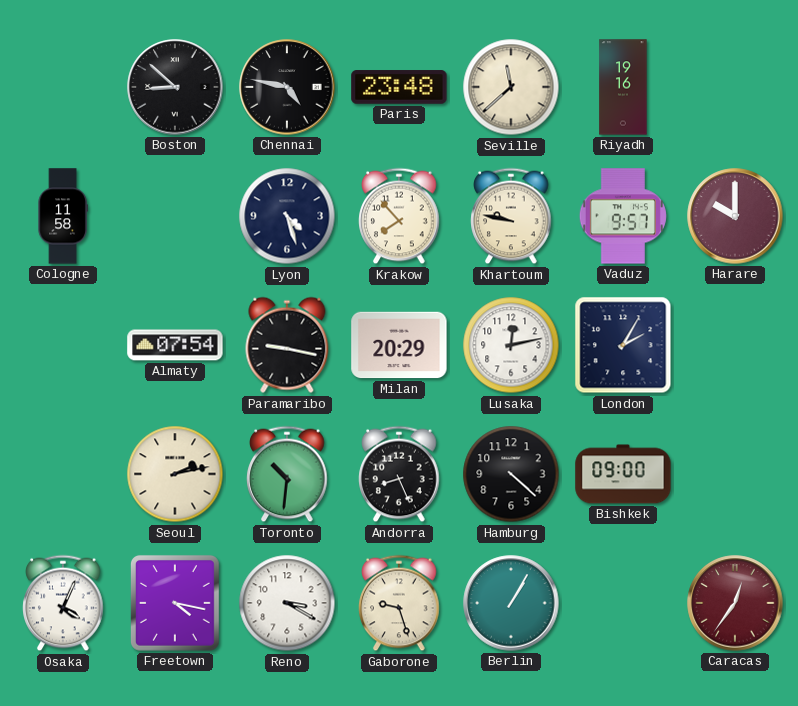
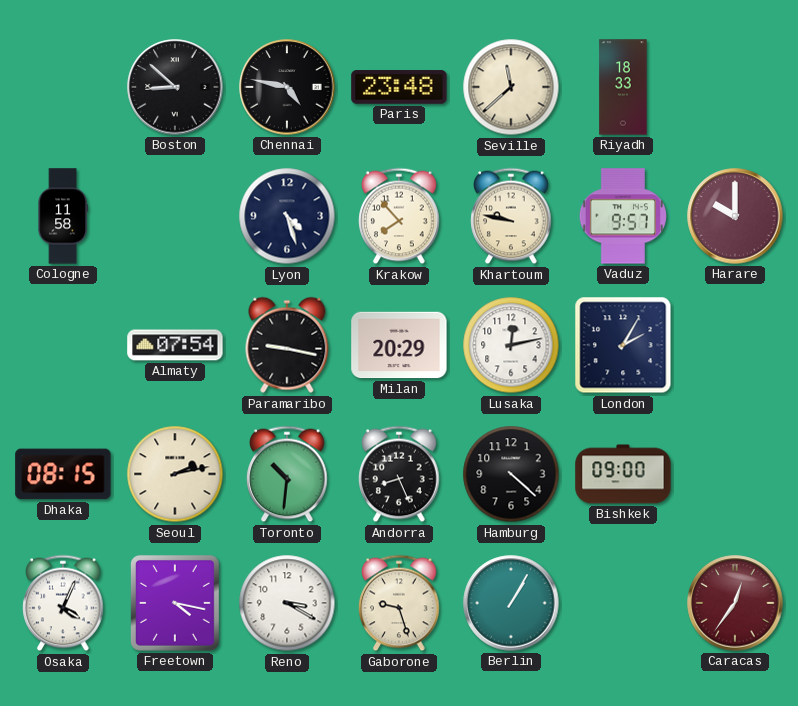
Riyadh: 19:16 -> 18:33
Dhaka: none -> 08:15
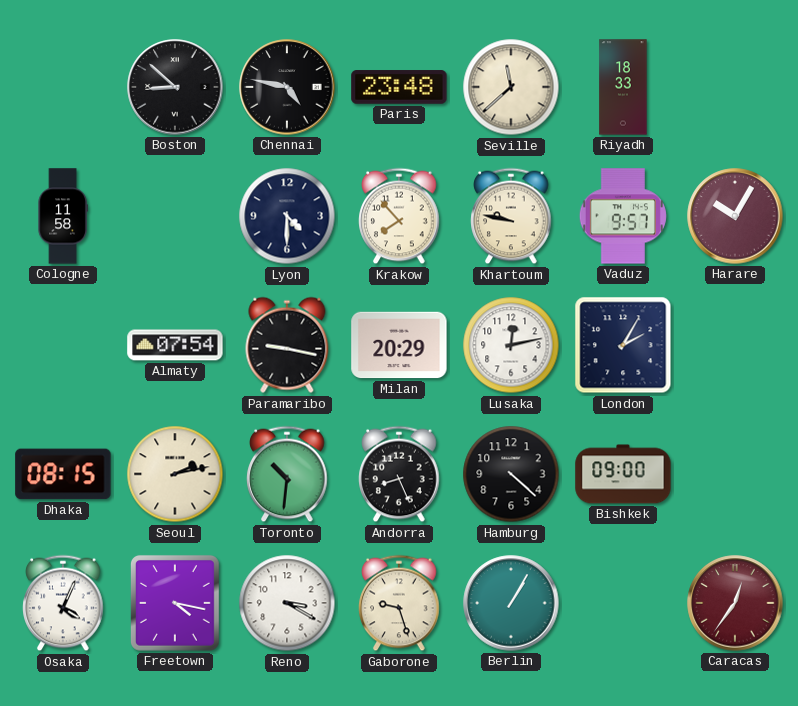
Lyon: 4:27 -> 4:30
Harare: 10:00 -> 10:05
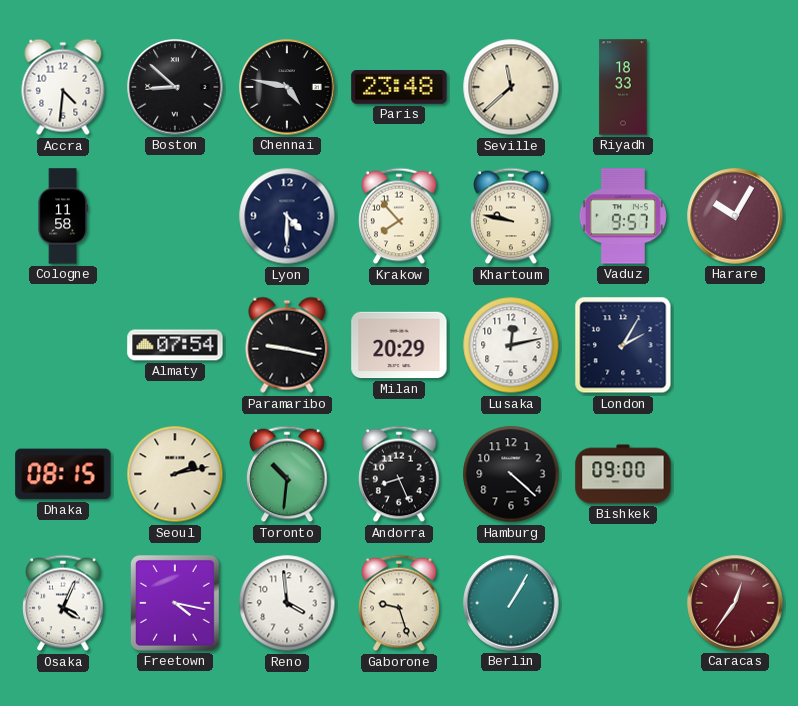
Accra: none -> 4:31
Reno: 3:20 -> 3:59
